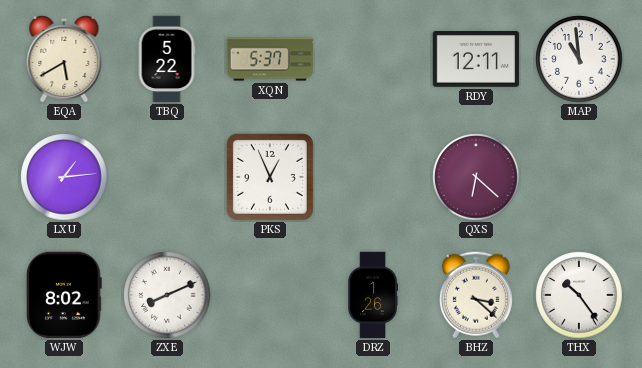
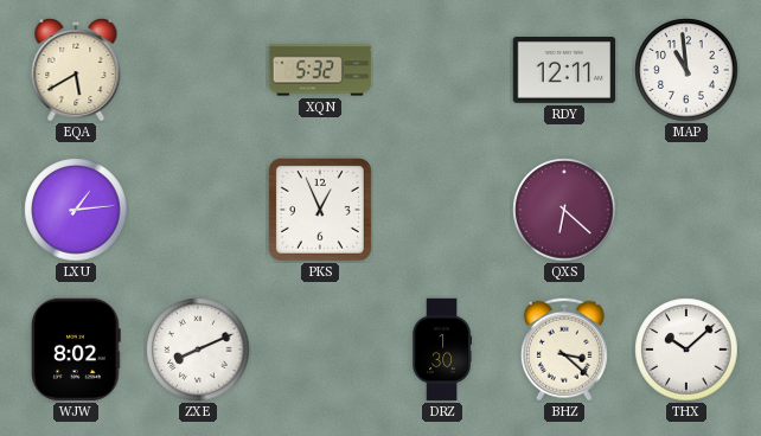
TBQ: 5:22 -> none
XQN: 5:37 -> 5:32
DRZ: 1:26 -> 1:30
THX: 10:24 -> 10:08
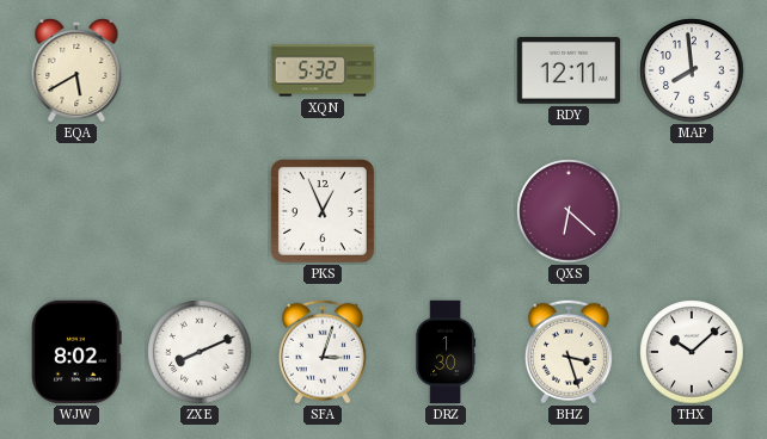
MAP: 10:59 -> 7:59
LXU: 1:14 -> none
SFA: none -> 3:03
BHZ: 3:22 -> 3:27
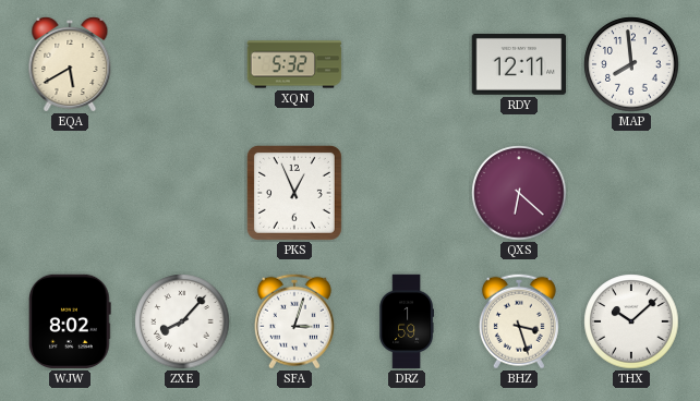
ZXE: 8:11 -> 8:07
DRZ: 1:30 -> 1:59
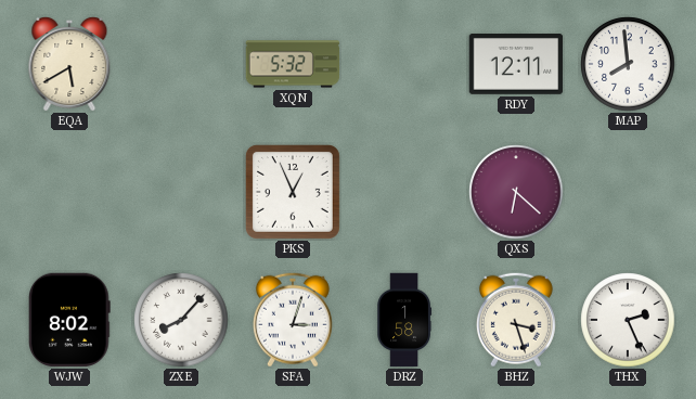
DRZ: 1:59 -> 1:58
THX: 10:08 -> 2:26
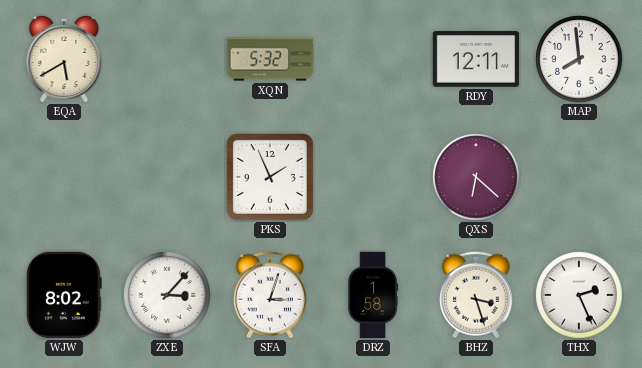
PKS: 12:56 -> 1:56
ZXE: 8:07 -> 3:07
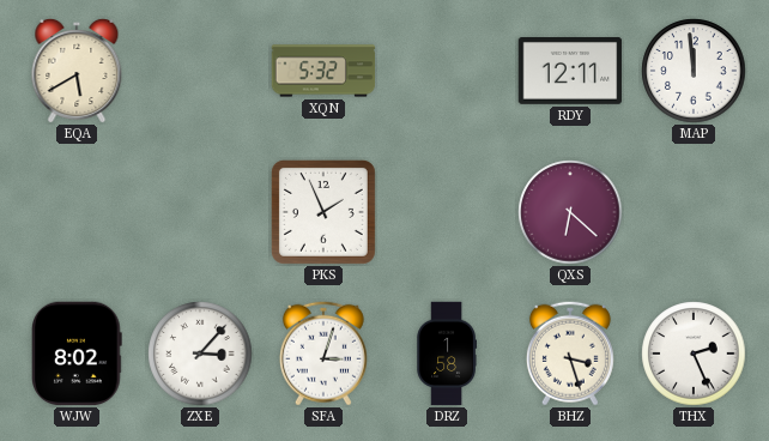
MAP: 7:59 -> 11:59
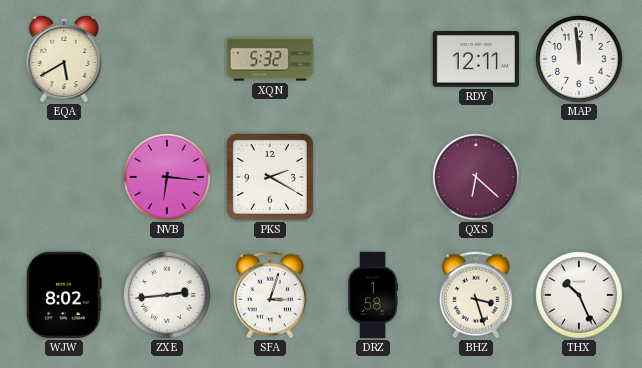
NVB: none -> 6:16
PKS: 1:56 -> 2:20
ZXE: 3:07 -> 2:44
THX: 2:26 -> 10:26
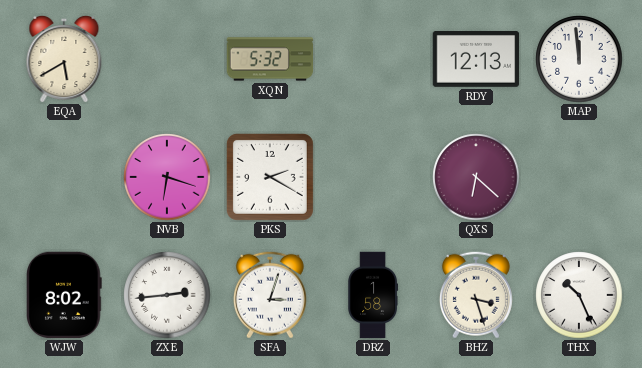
RDY: 12:11 -> 12:13
NVB: 6:16 -> 6:18
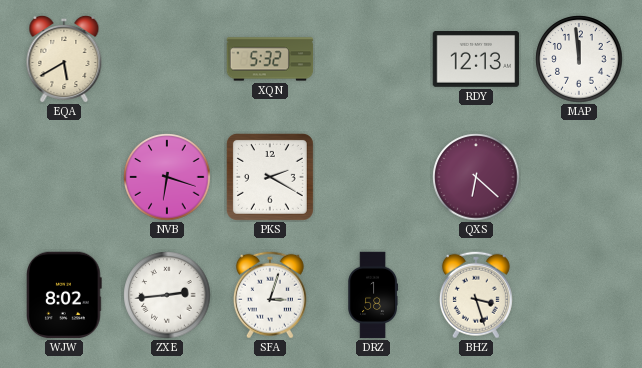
THX: 10:26 -> none
